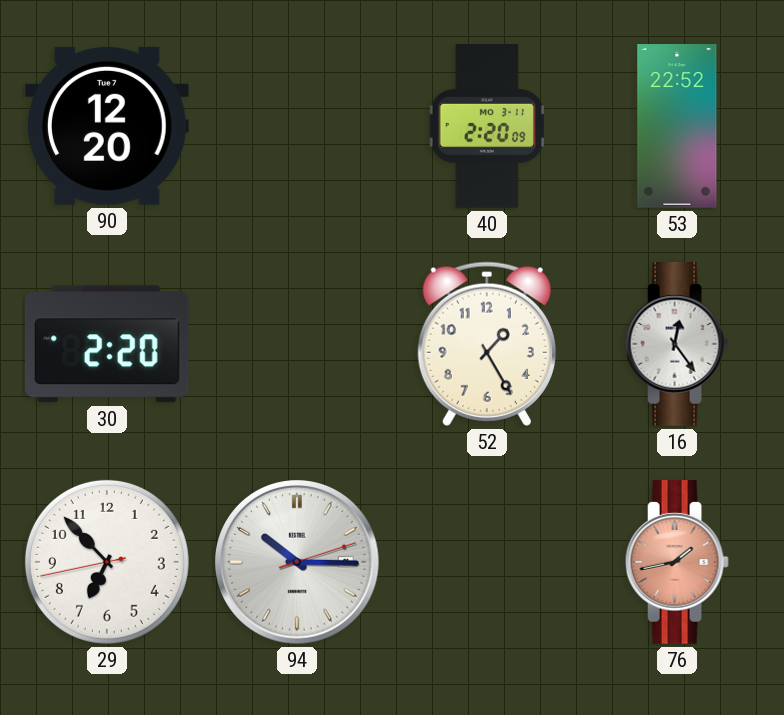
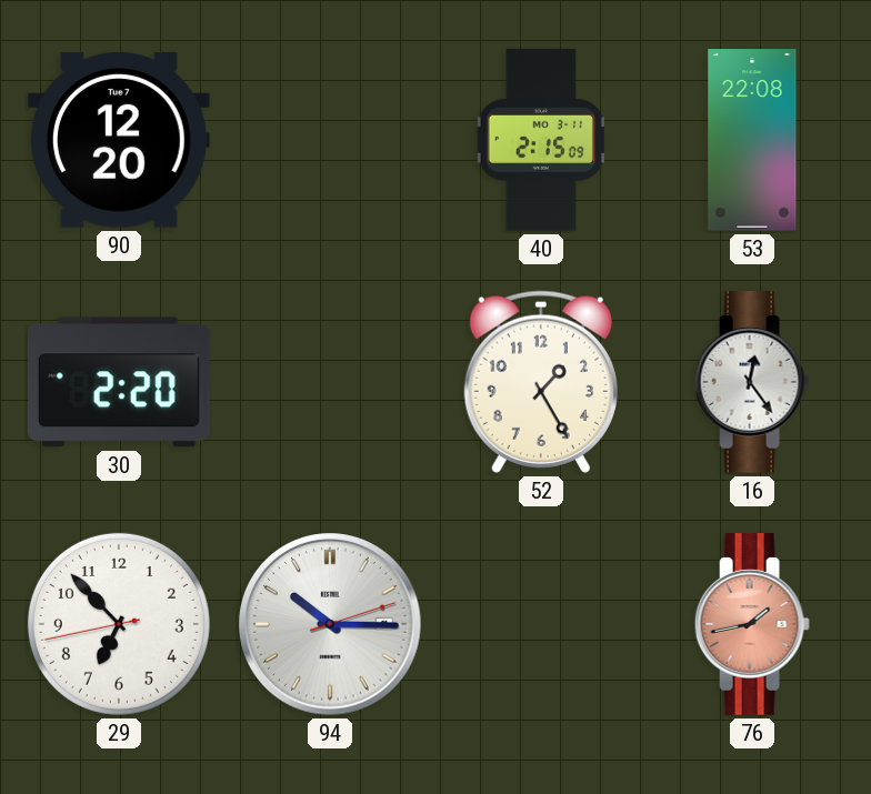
40: 2:20 -> 2:15
53: 22:52 -> 22:08
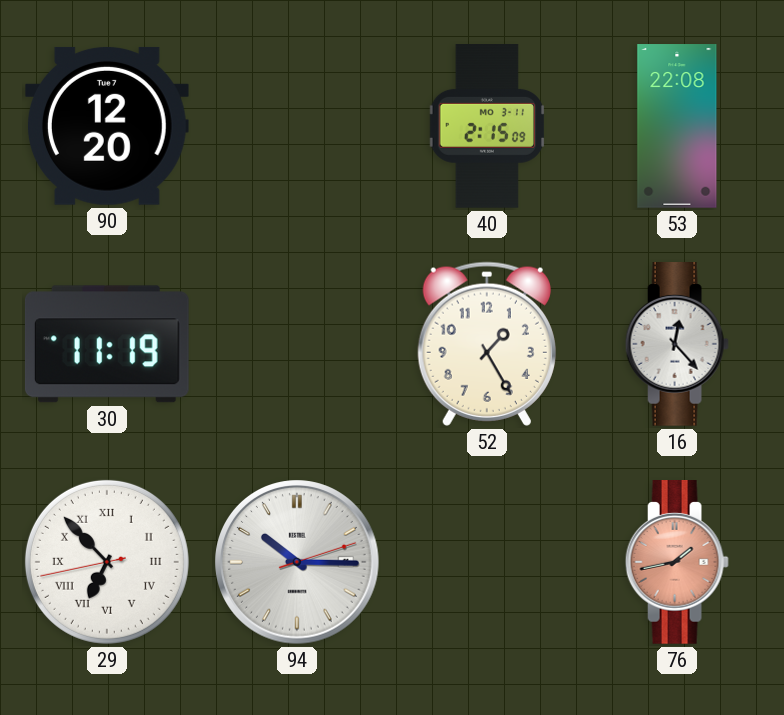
30: 2:20 -> 11:19
16: 12:24 -> 12:23
29 numerals: Arabic -> Roman
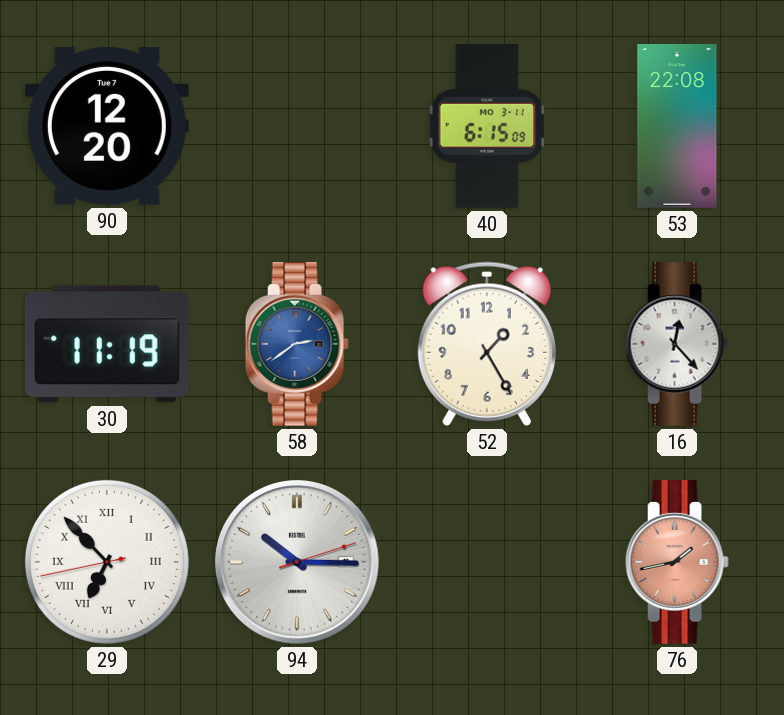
40: 2:15 -> 6:15
58: none -> 2:39
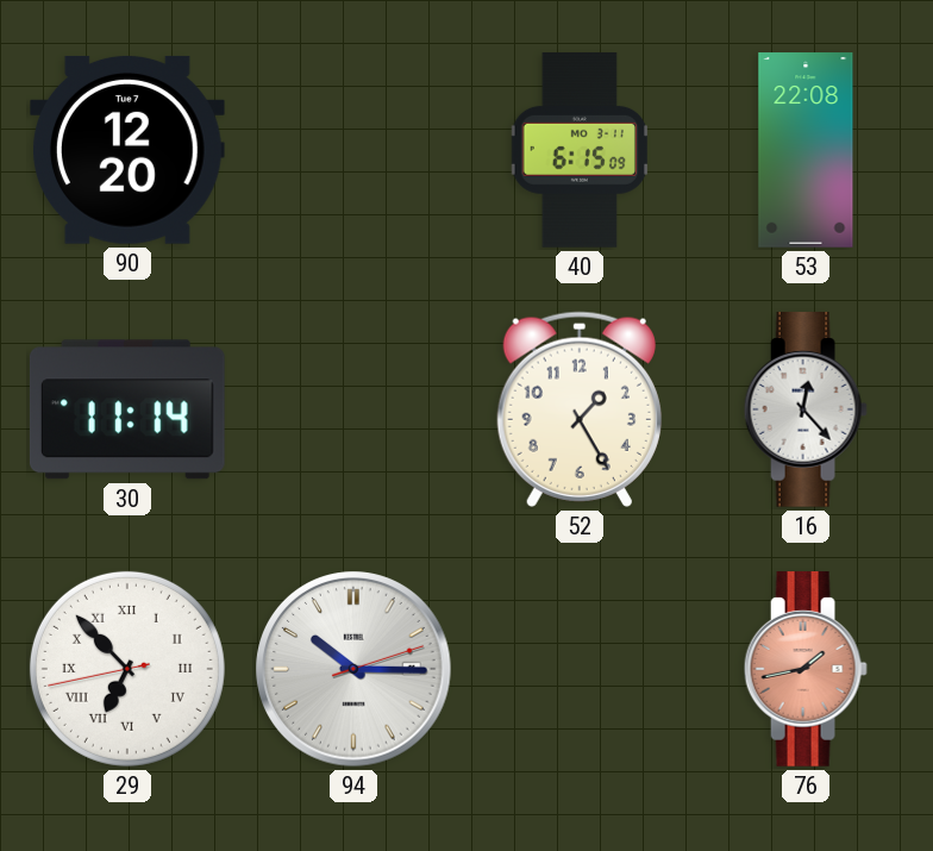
30: 11:19 -> 11:14
58: 2:39 -> none
